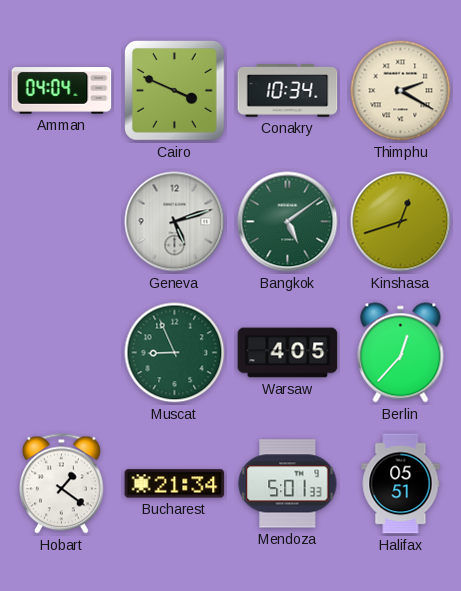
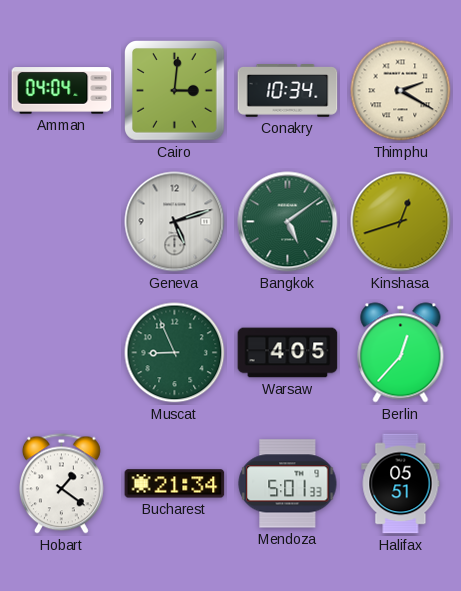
Cairo: 3:49 -> 3:01
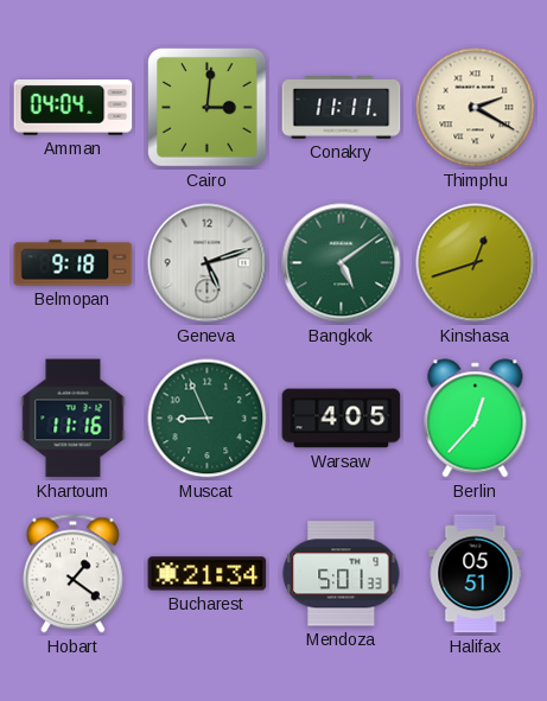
Conakry: 10:34 -> 11:11
Belmopan: none -> 9:18
Khartoum: none -> 11:16
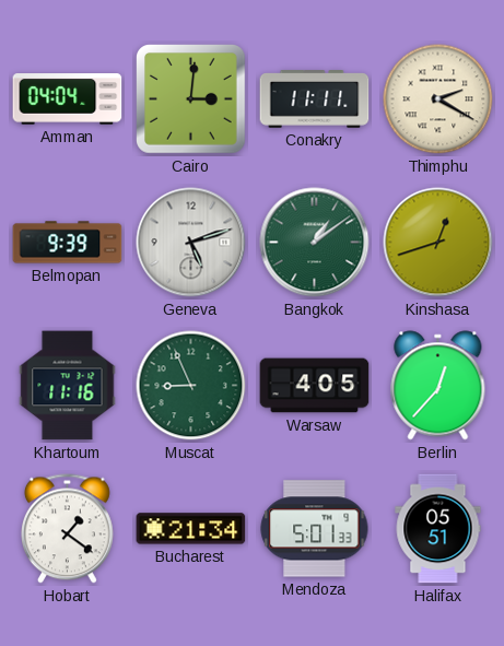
Belmopan: 9:18 -> 9:39
Bangkok: 5:09 -> 1:09
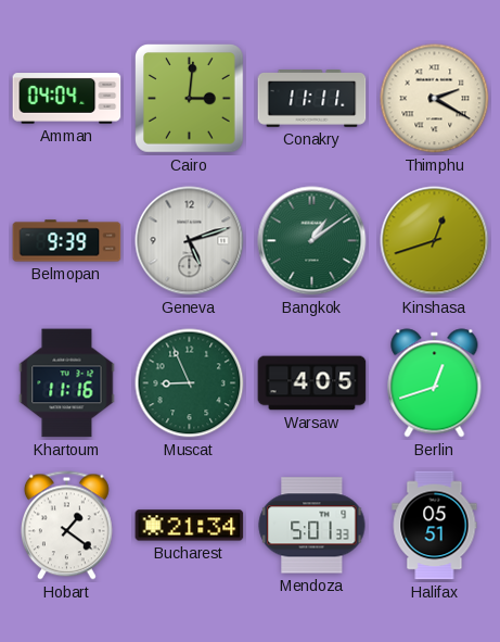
Berlin: 12:37 -> 12:42
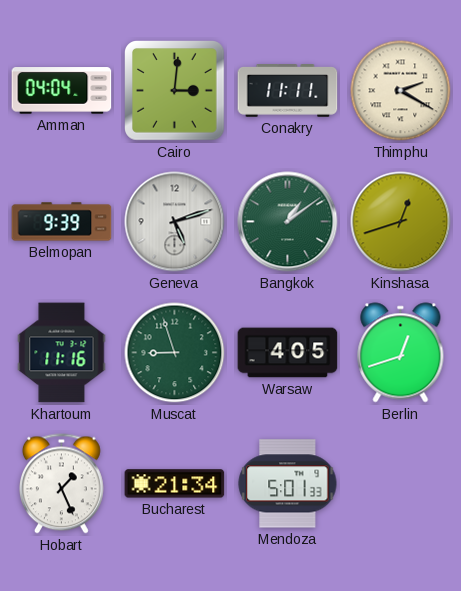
Muscat: 8:56 -> 8:57
Hobart: 1:21 -> 1:26
Halifax: 05:51 -> none
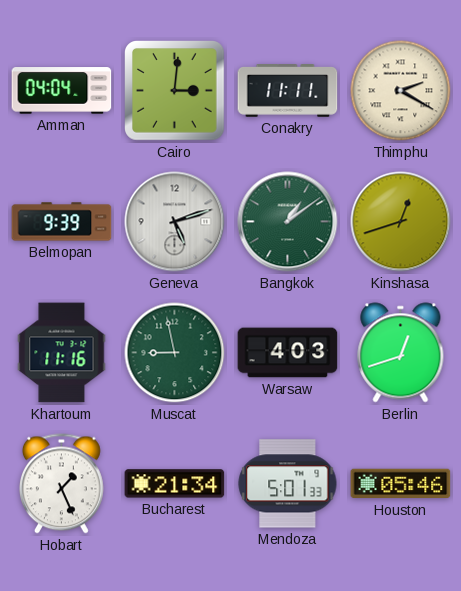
Muscat: 8:57 -> 8:58
Warsaw: 4:05 -> 4:03
Houston: none -> 05:46
